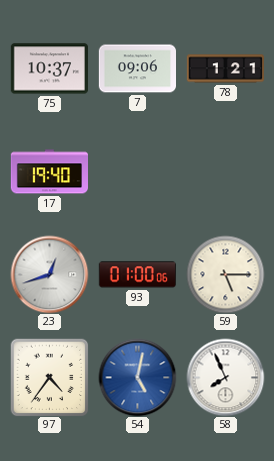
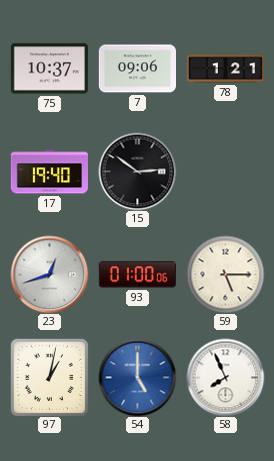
15: none -> 2:51
97: 4:36 -> 1:02
54: 5:02 -> 5:00
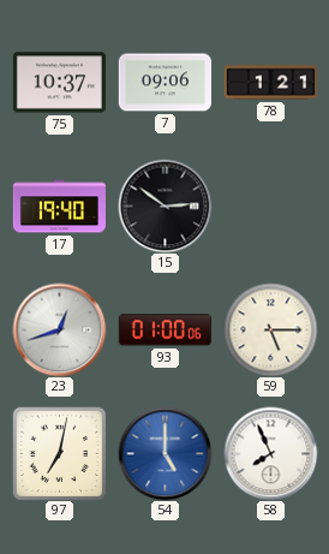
97: 1:02 -> 7:02
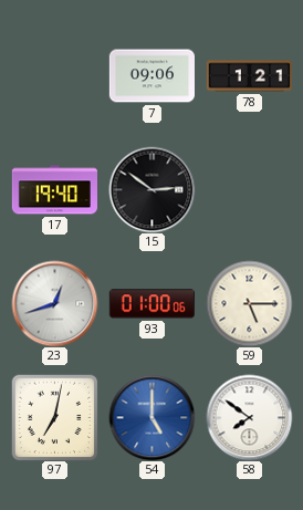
75: 10:37 -> none
58: 7:56 -> 7:51
